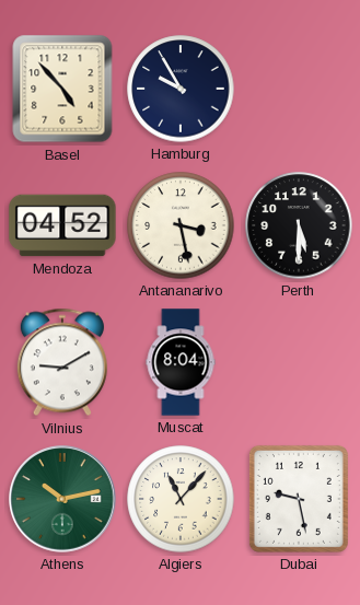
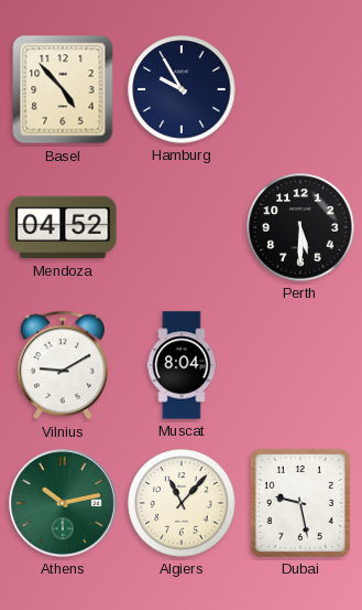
Antananarivo: 3:28 -> none
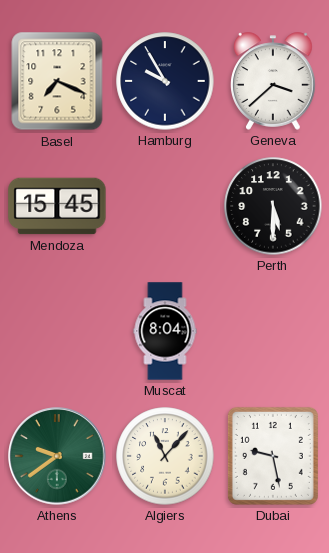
Basel: 4:53 -> 7:19
Geneva: none -> 3:38
Mendoza: 04:52 -> 15:45
Vilnius: 9:10 -> none
Athens: 10:13 -> 9:39
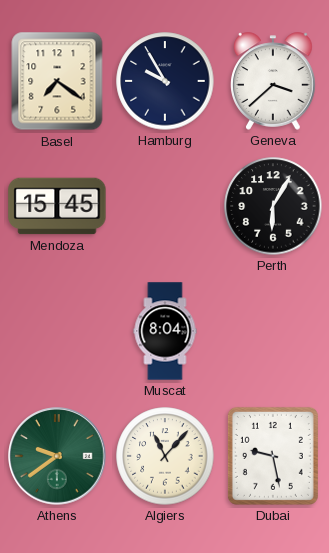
Basel: 7:19 -> 7:21
Perth: 5:30 -> 6:05
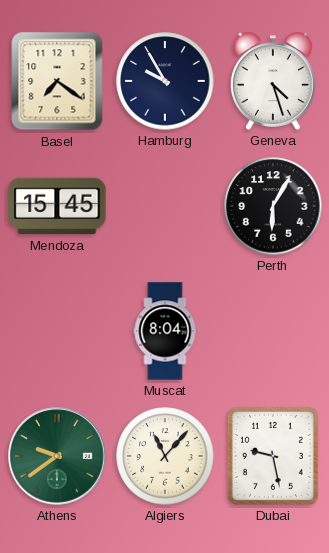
Geneva: 3:38 -> 4:27
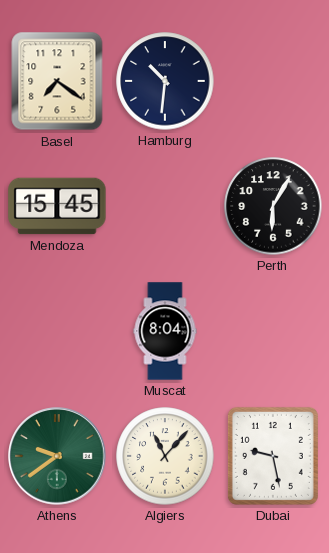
Hamburg: 9:55 -> 10:31
Geneva: 4:27 -> none
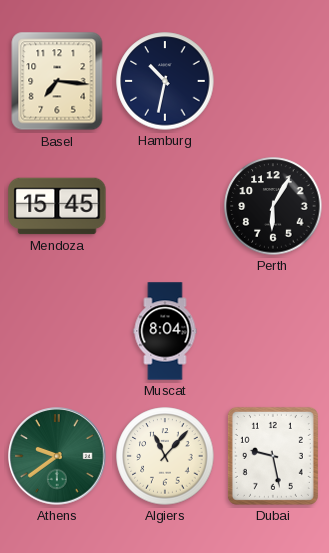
Basel: 7:21 -> 7:16
Hamburg: 10:31 -> 10:32
